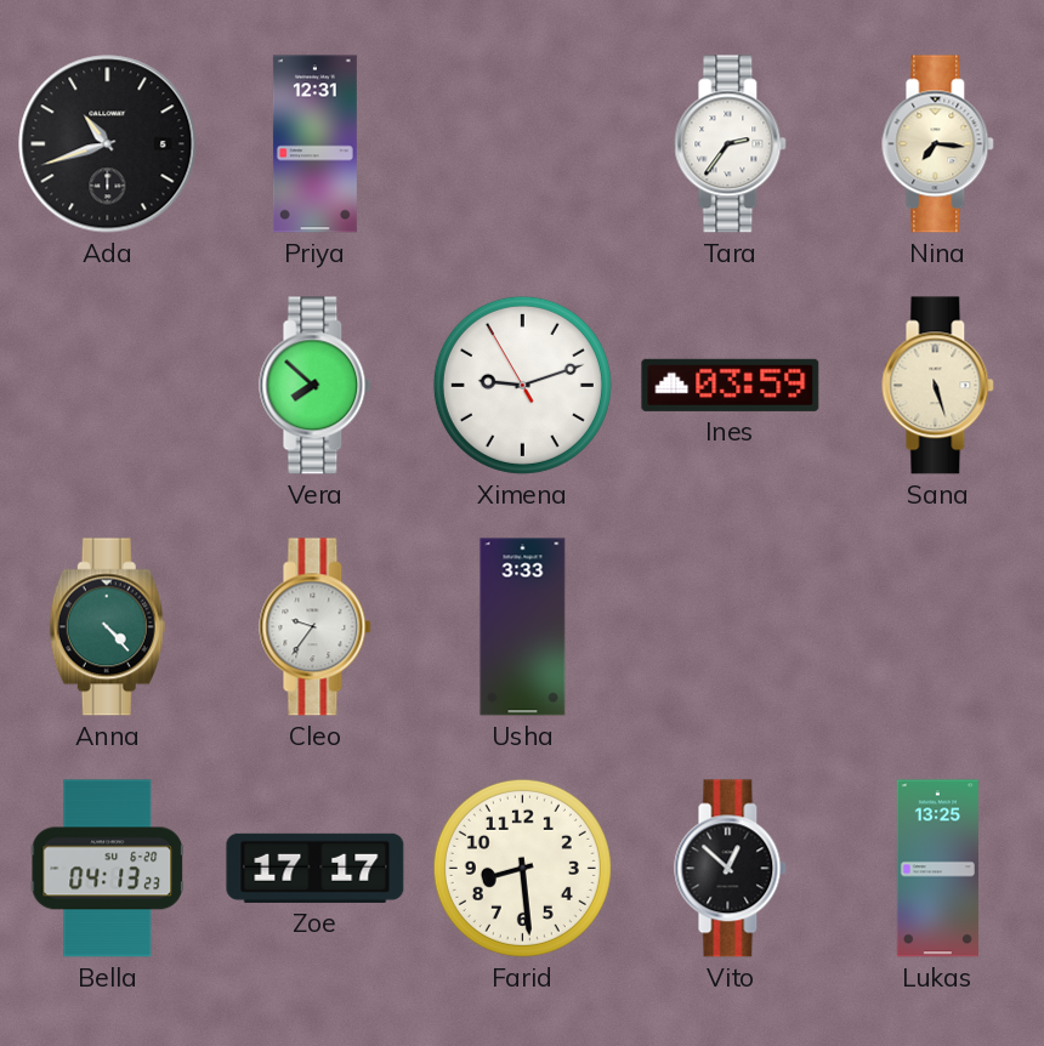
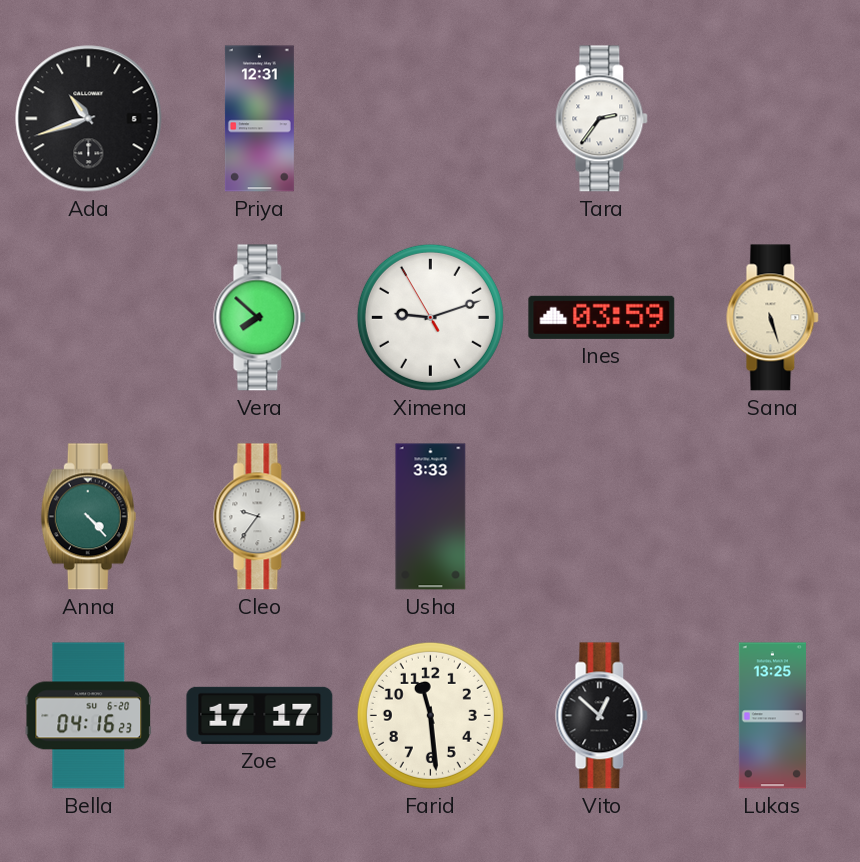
Nina: 7:16 -> none
Bella: 04:13 -> 04:16
Farid: 8:29 -> 11:29
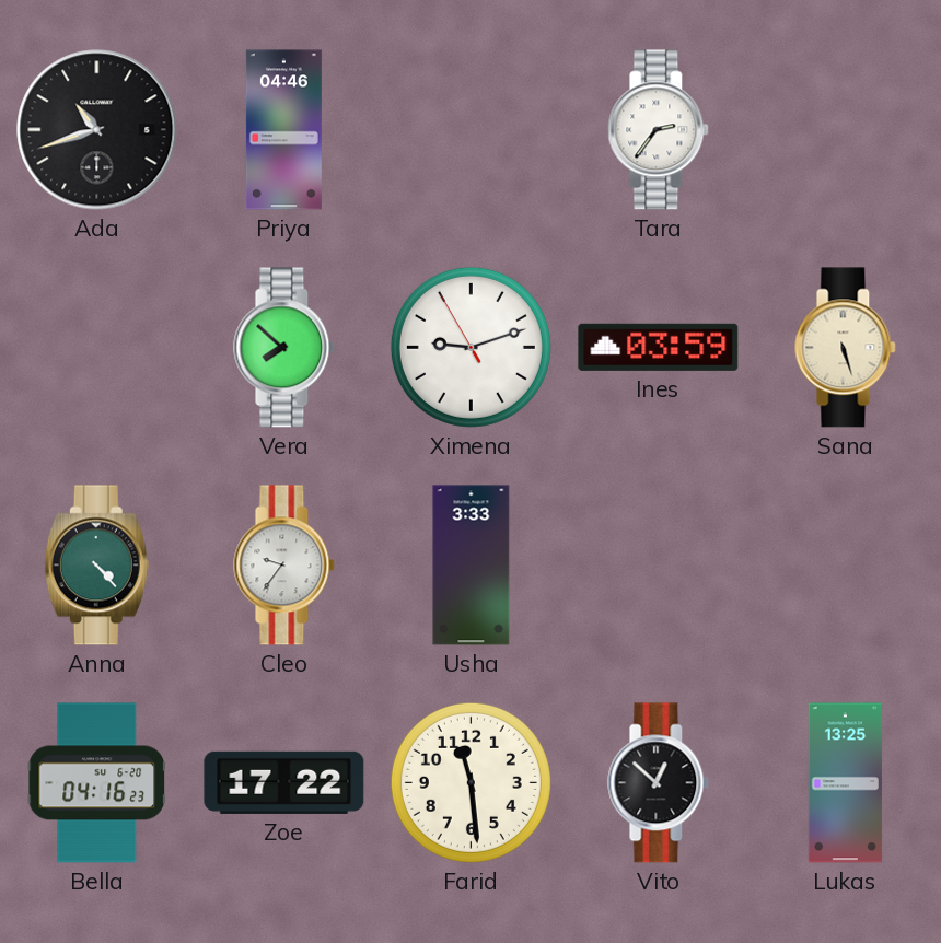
Priya: 12:31 -> 04:46
Zoe: 17:17 -> 17:22
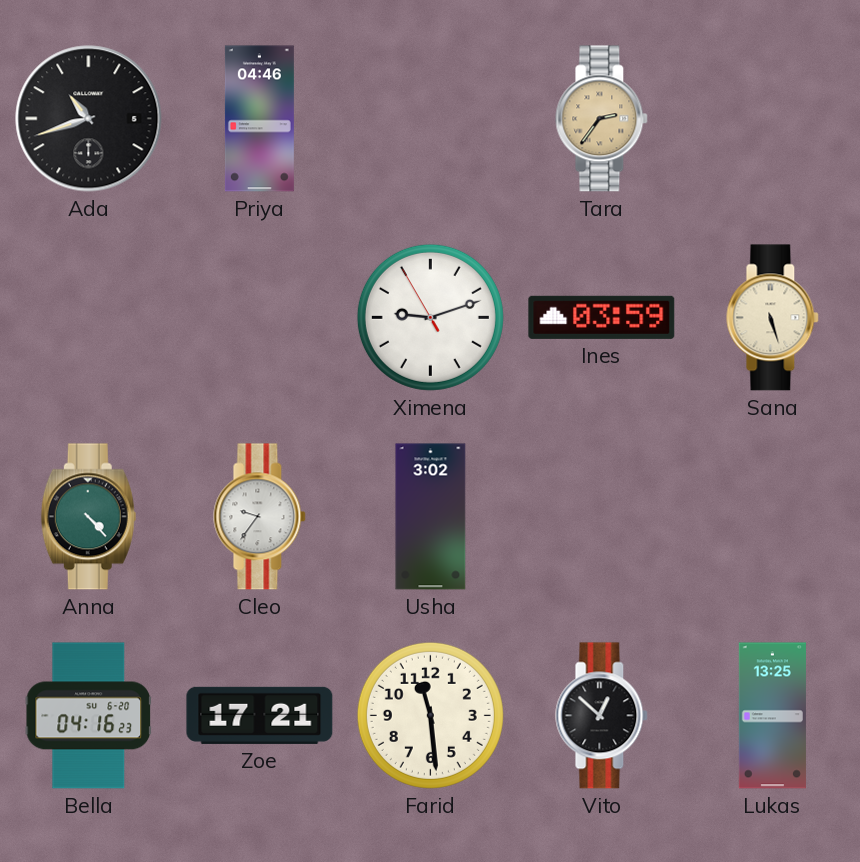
Tara dial: white -> champagne
Vera: 7:52 -> none
Usha: 3:33 -> 3:02
Zoe: 17:22 -> 17:21
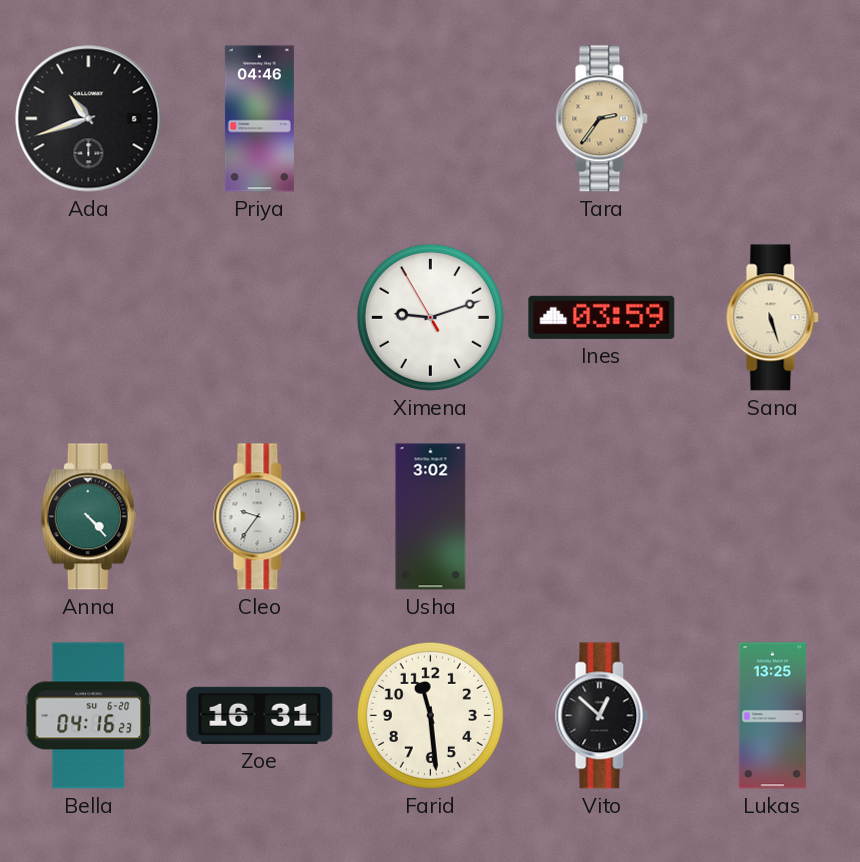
Zoe: 17:21 -> 16:31
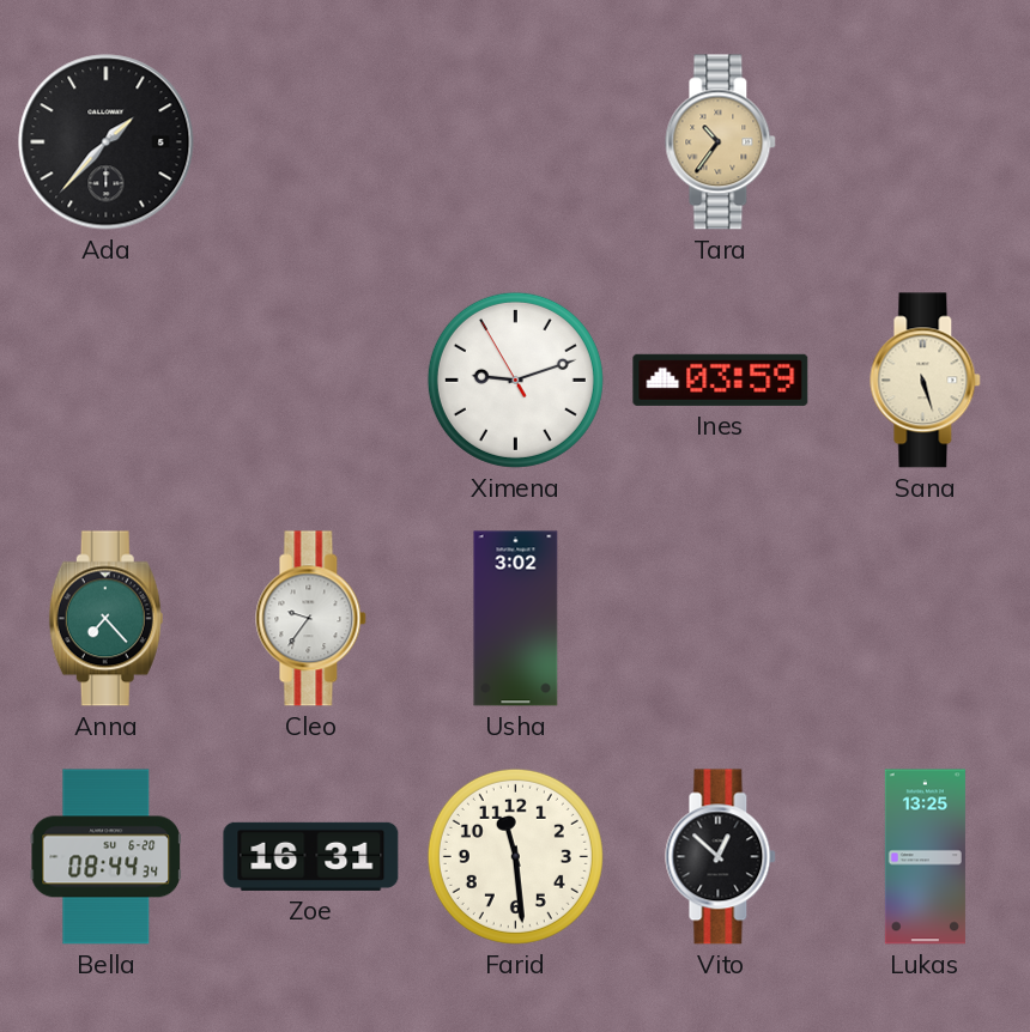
Ada: 10:42 -> 1:37
Priya: 04:46 -> none
Tara: 2:36 -> 10:36
Anna: 4:23 -> 7:23
Bella: 04:16 -> 08:44
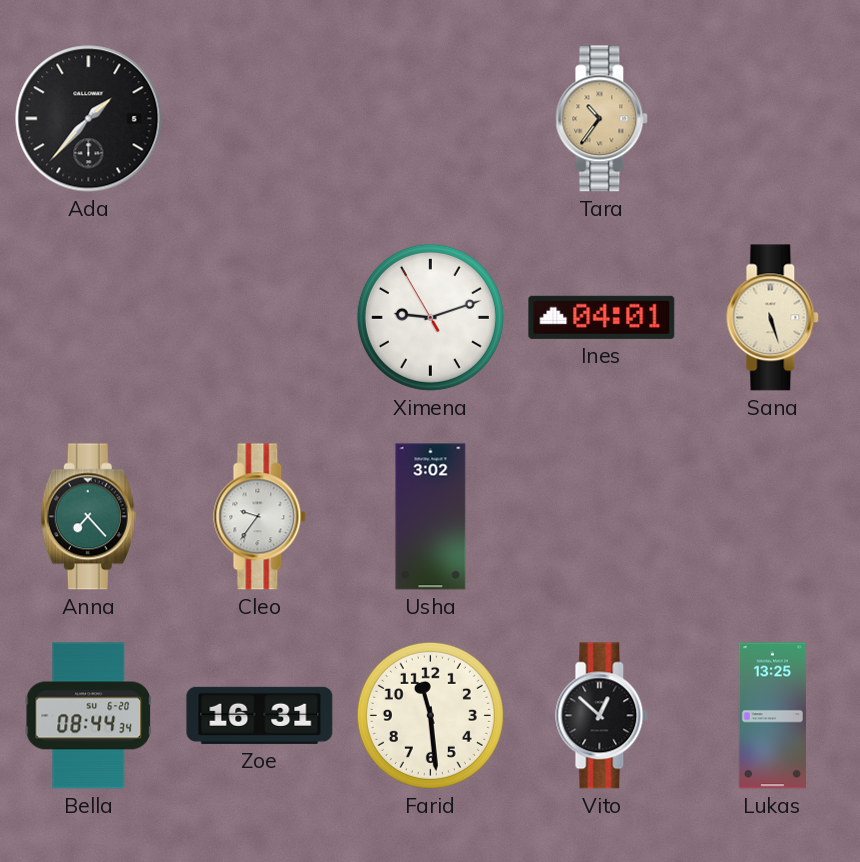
Ines: 03:59 -> 04:01
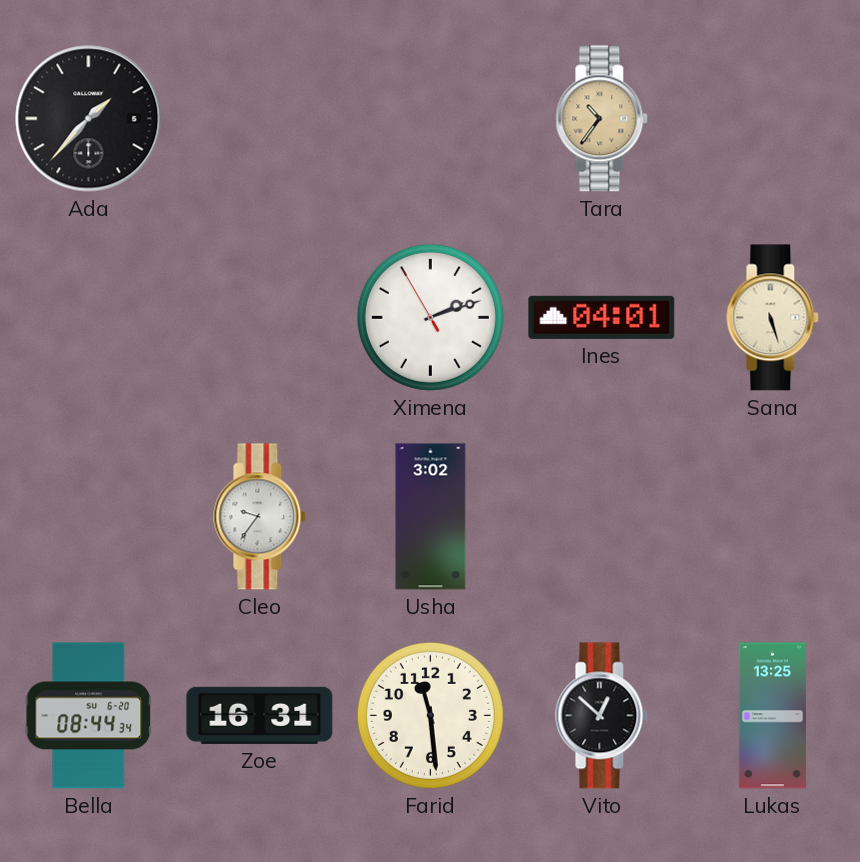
Ximena: 9:11 -> 2:11
Anna: 7:23 -> none
